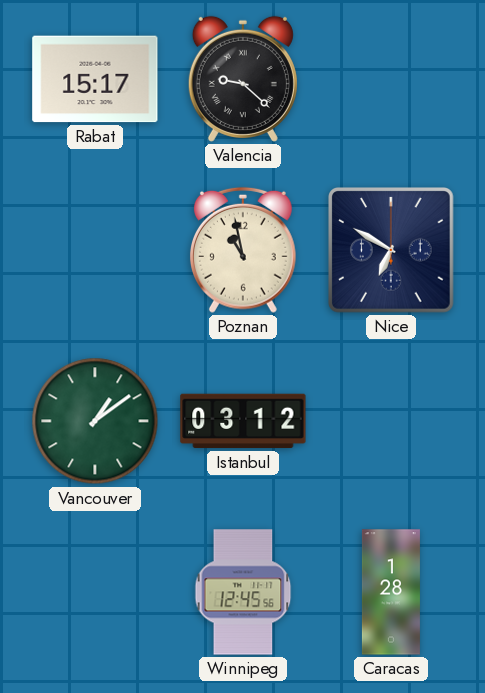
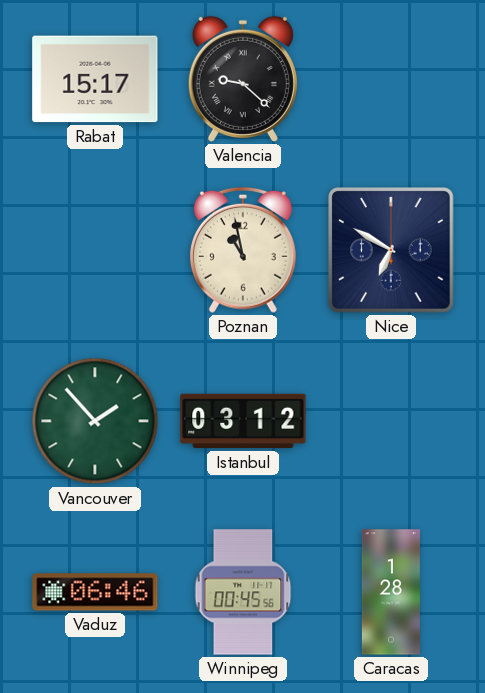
Vancouver: 1:09 -> 1:53
Vaduz: none -> 06:46
Winnipeg: 12:45 -> 00:45
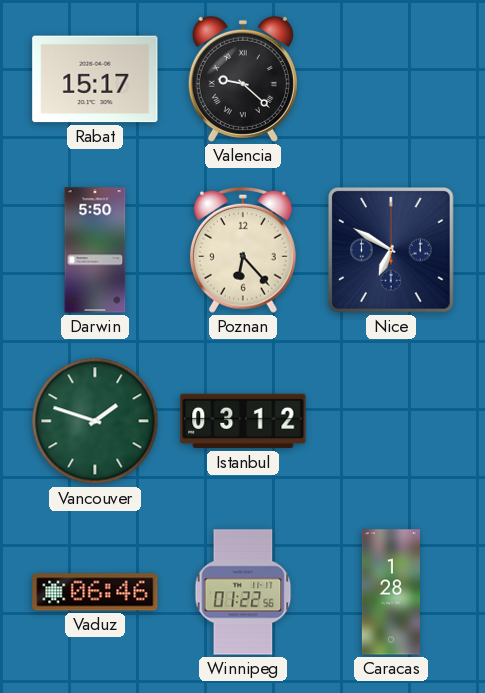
Darwin: none -> 5:50
Poznan: 10:58 -> 6:23
Vancouver: 1:53 -> 1:48
Winnipeg: 00:45 -> 01:22
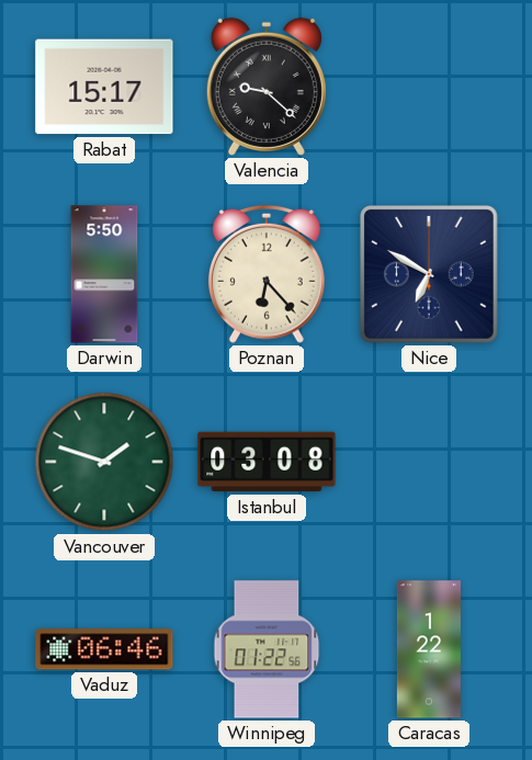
Istanbul: 03:12 -> 03:08
Caracas: 1:28 -> 1:22
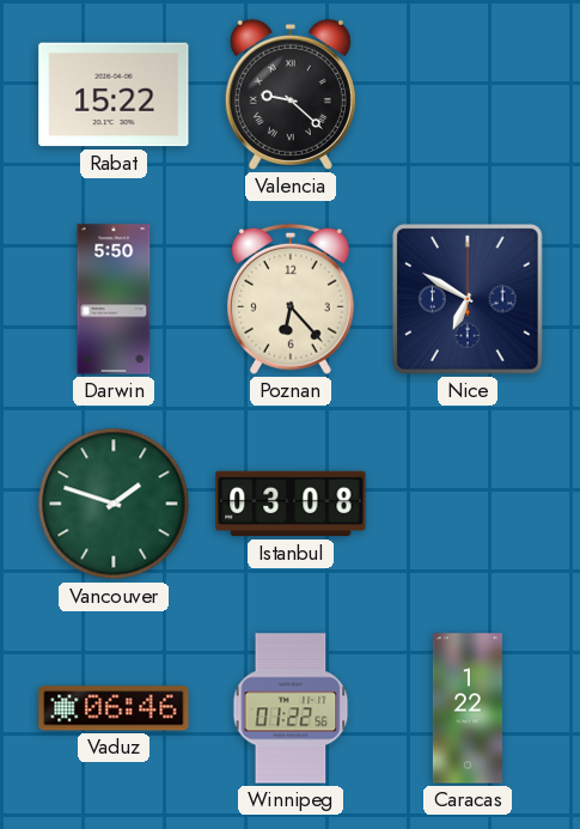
Rabat: 15:17 -> 15:22
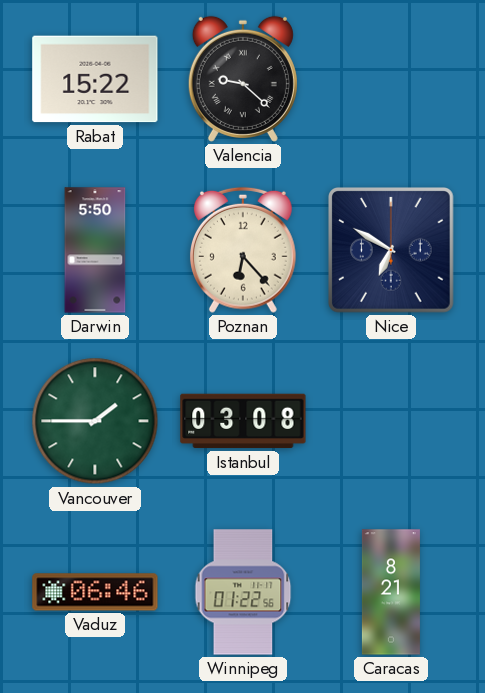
Vancouver: 1:48 -> 1:45
Caracas: 1:22 -> 8:21
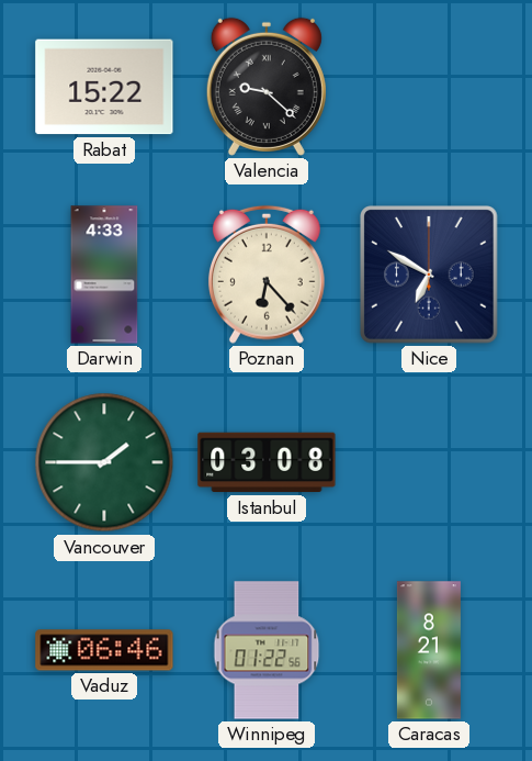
Darwin: 5:50 -> 4:33
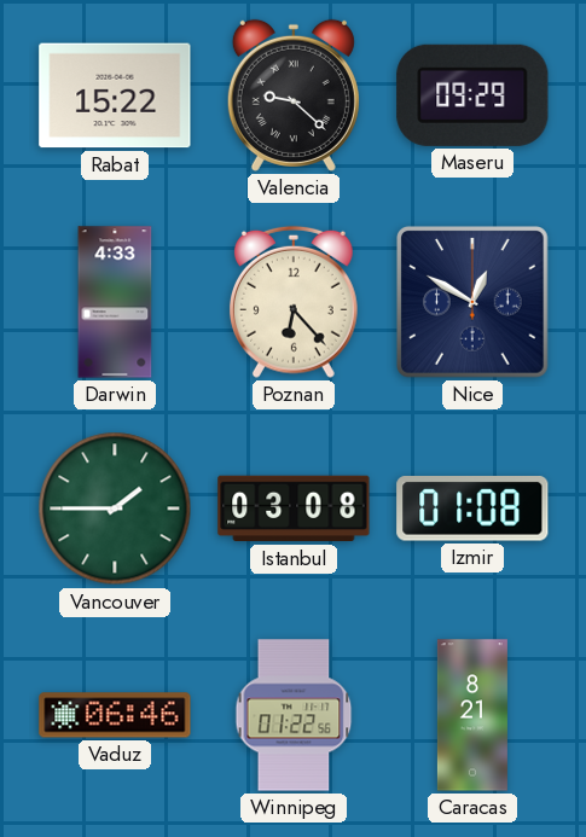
Maseru: none -> 09:29
Nice: 6:50 -> 12:50
Izmir: none -> 01:08
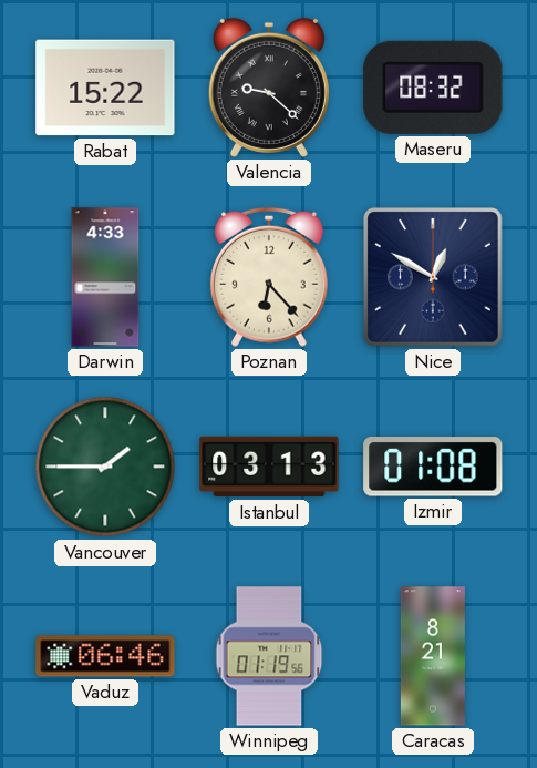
Maseru: 09:29 -> 08:32
Istanbul: 03:08 -> 03:13
Winnipeg: 01:22 -> 01:19
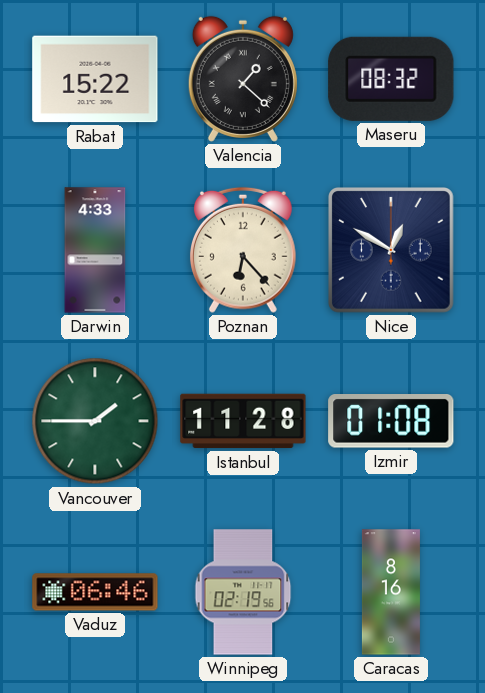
Valencia: 9:22 -> 1:22
Istanbul: 03:13 -> 11:28
Winnipeg: 01:19 -> 02:19
Caracas: 8:21 -> 8:16
